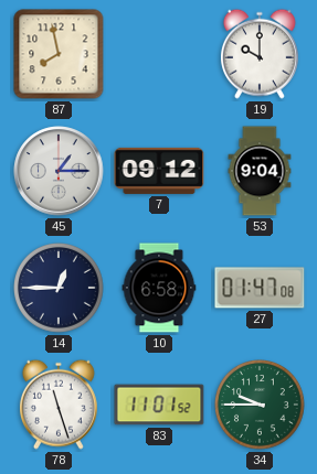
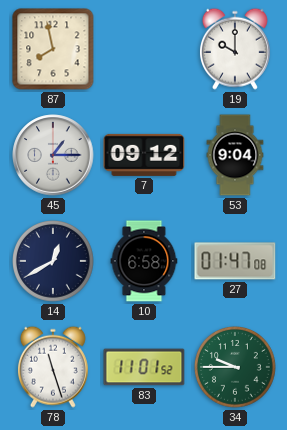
14: 12:45 -> 12:40
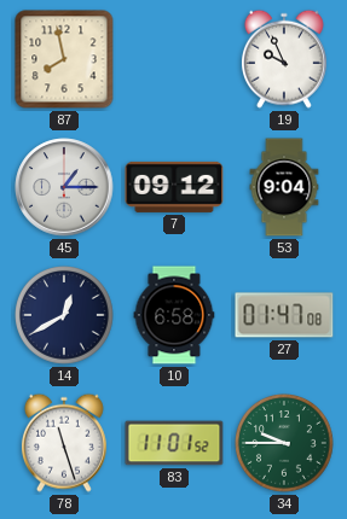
19: 10:00 -> 9:56
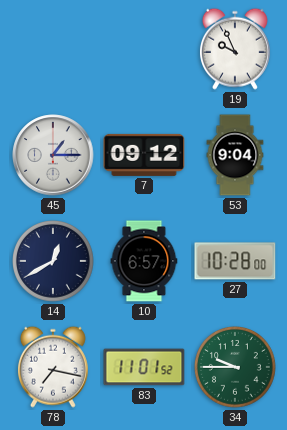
87: 7:58 -> none
10: 6:58 -> 6:57
27: 01:47 -> 10:28
78: 11:27 -> 7:17
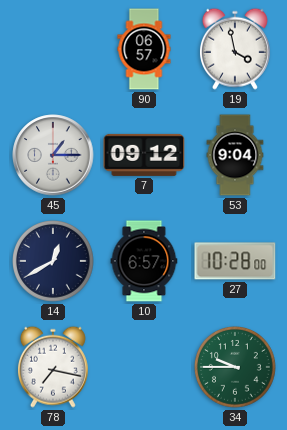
90: none -> 06:57
19: 9:56 -> 3:58
83: 11:01 -> none
